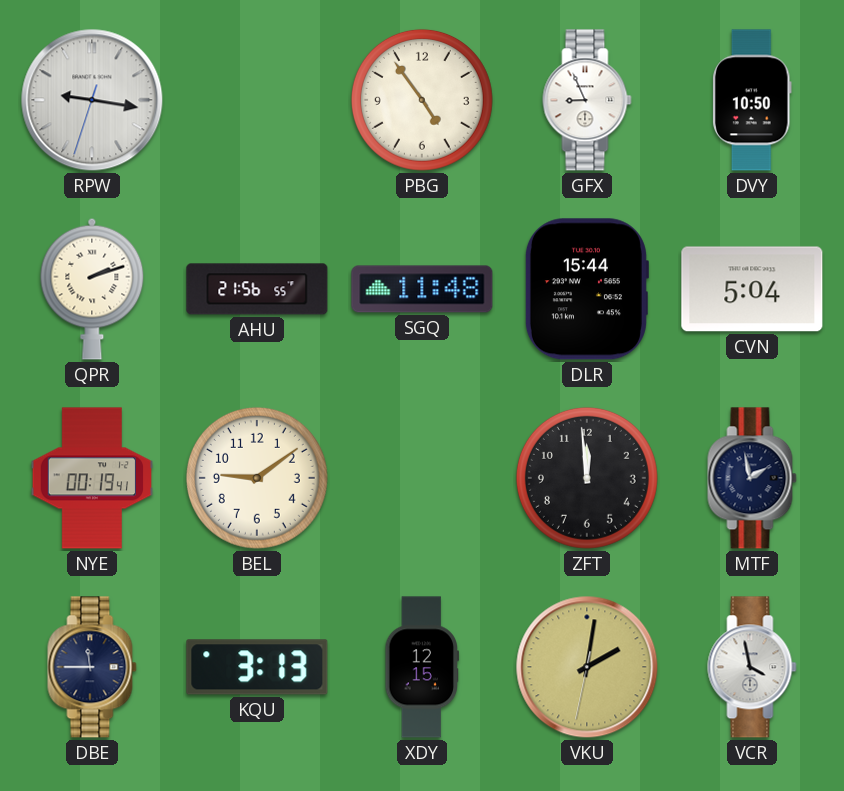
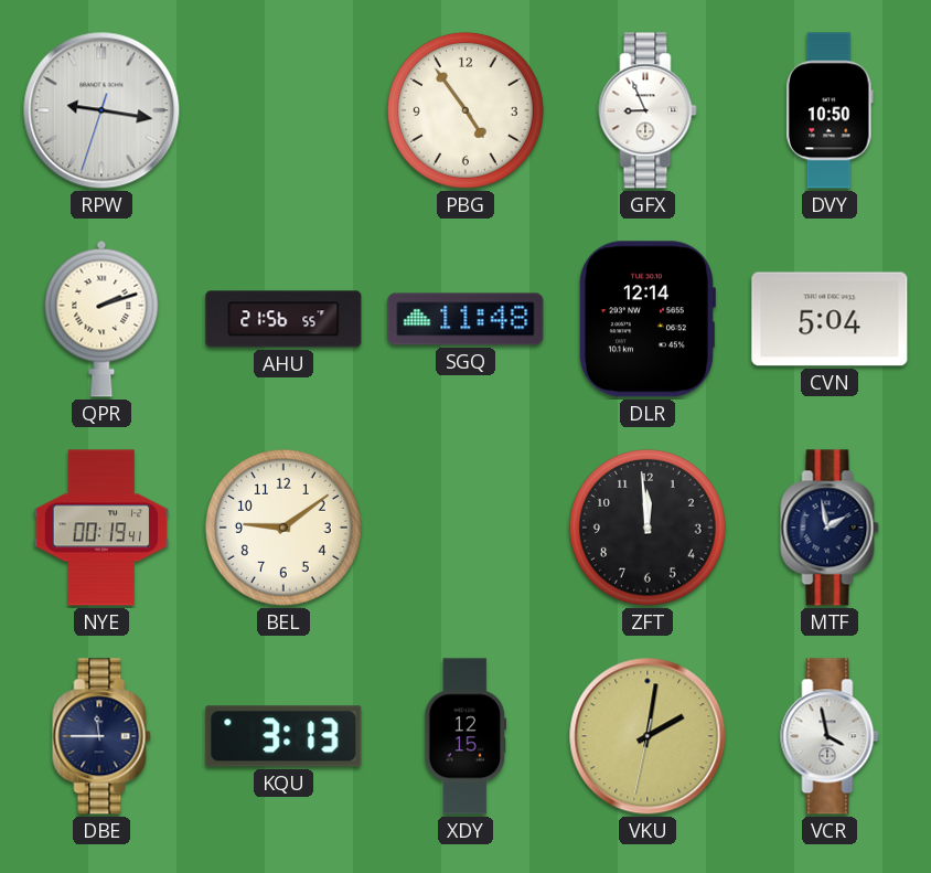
DLR: 15:44 -> 12:14
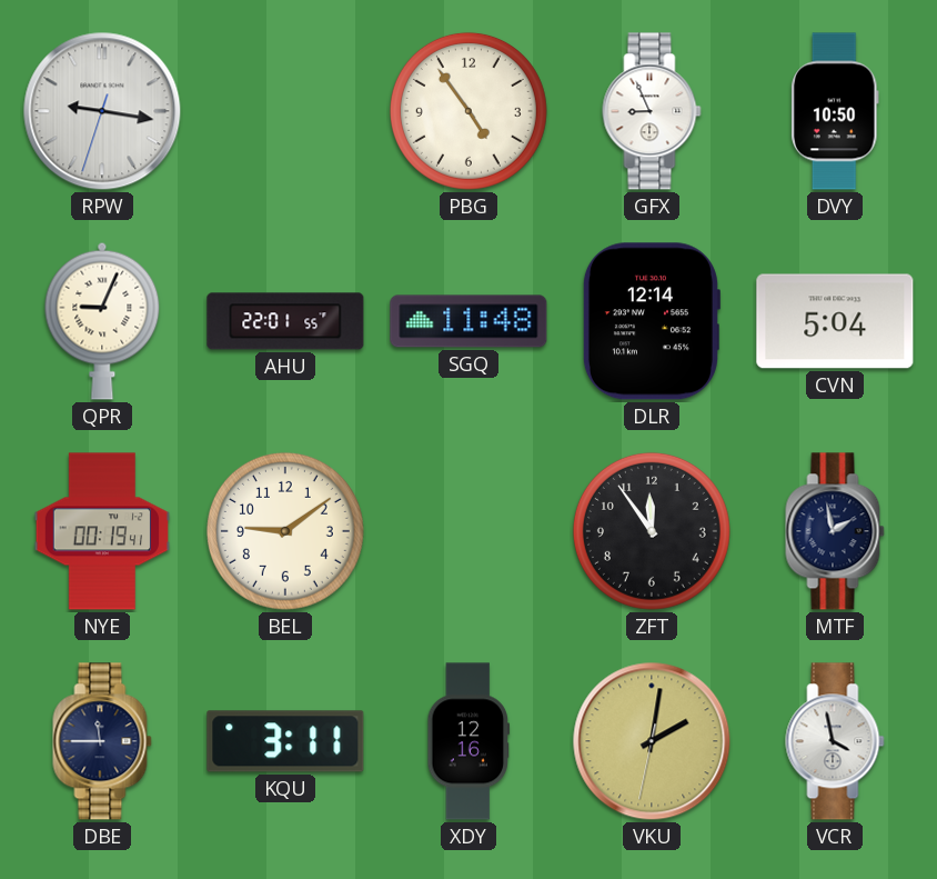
QPR: 2:12 -> 9:04
AHU: 21:56 -> 22:01
ZFT: 11:59 -> 11:54
KQU: 3:13 -> 3:11
XDY: 12:15 -> 12:16
